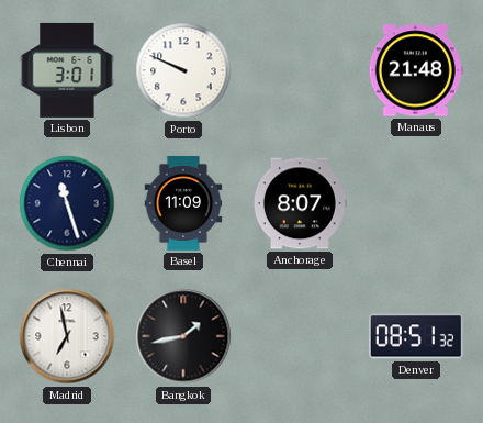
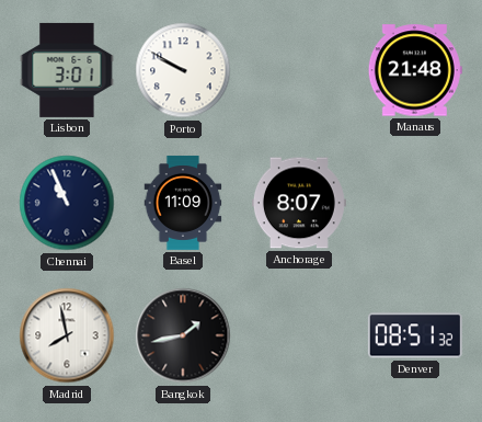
Porto: 9:49 -> 9:50
Chennai: 11:27 -> 10:56
Madrid: 6:58 -> 7:58
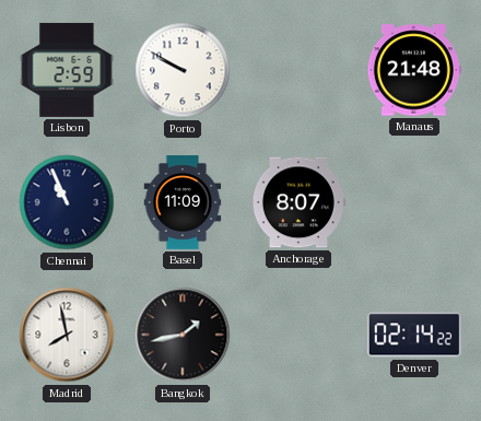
Lisbon: 3:01 -> 2:59
Denver: 08:51 -> 02:14
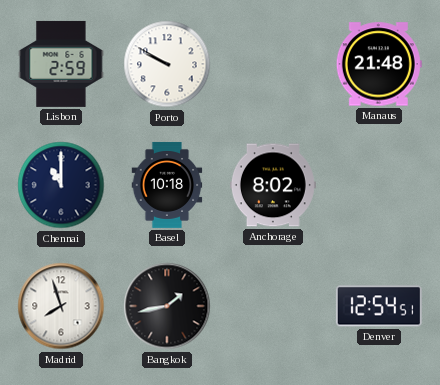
Chennai: 10:56 -> 11:00
Basel: 11:09 -> 10:18
Anchorage: 8:07 -> 8:02
Madrid: 7:58 -> 7:57
Denver: 02:14 -> 12:54
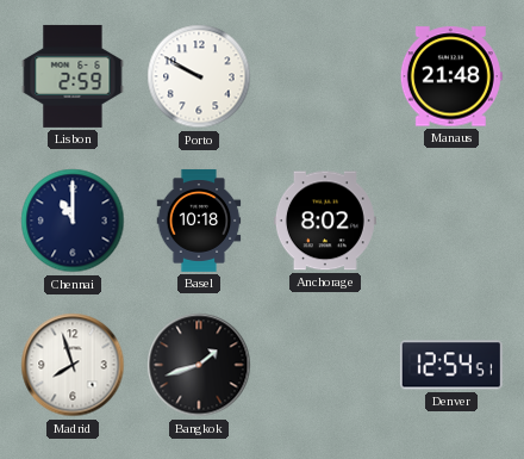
Bangkok: 1:43 -> 1:42
